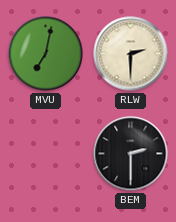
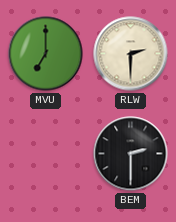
MVU: 7:02 -> 7:00
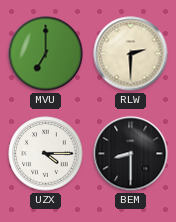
UZX: none -> 4:15
BEM: 2:30 -> 8:30
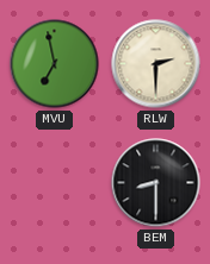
MVU: 7:00 -> 6:58
UZX: 4:15 -> none
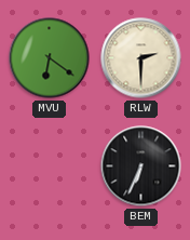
MVU: 6:58 -> 6:21
BEM: 8:30 -> 6:34
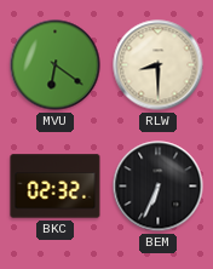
RLW: 2:30 -> 8:30
BKC: none -> 02:32
